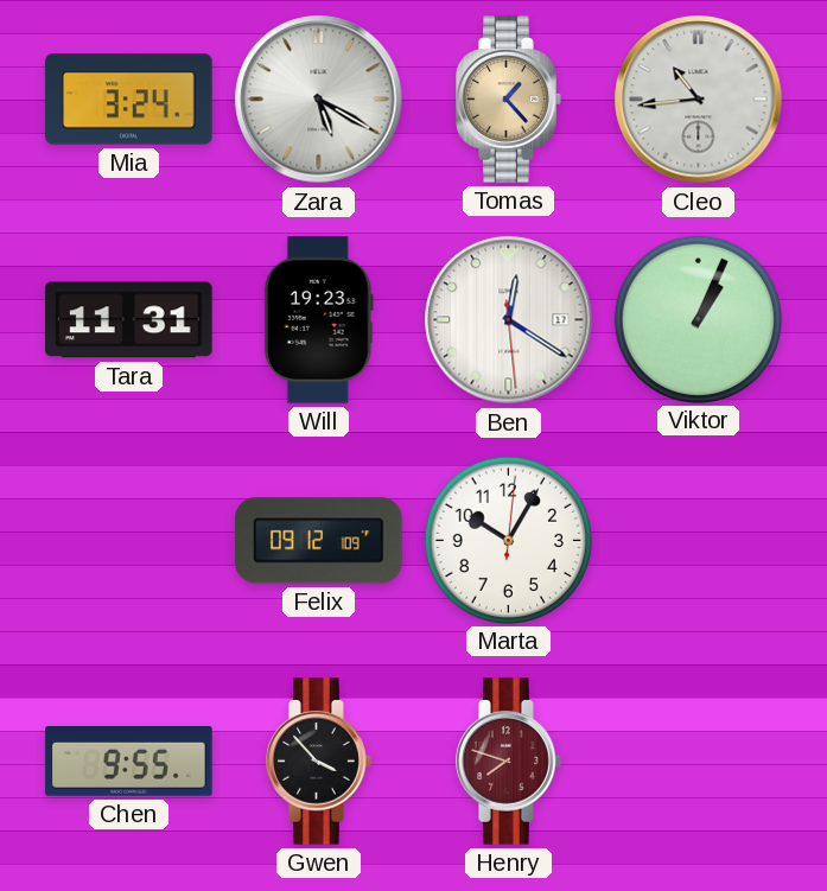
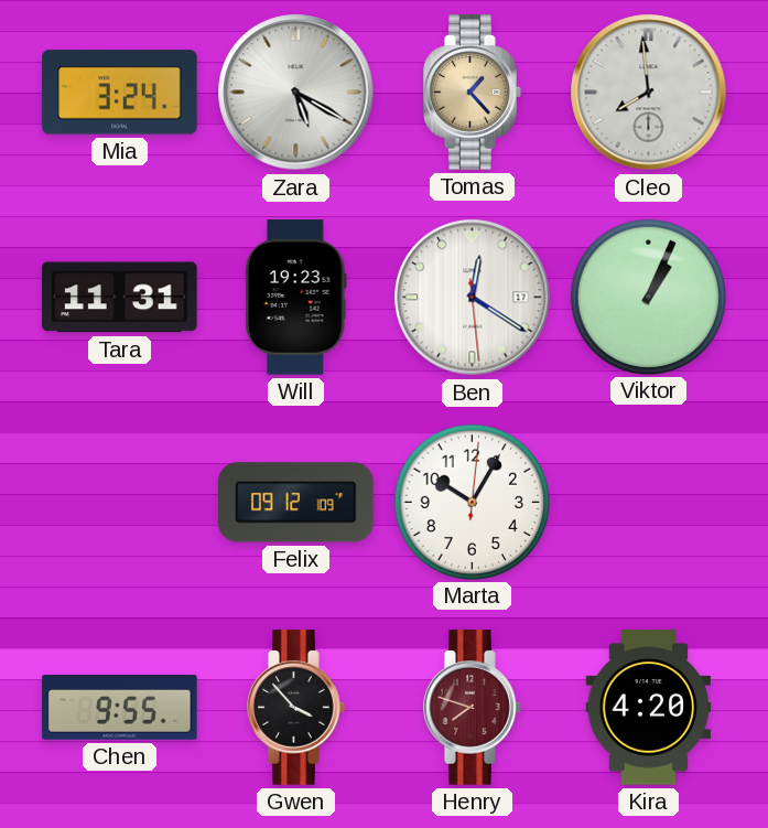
Cleo: 10:44 -> 7:59
Kira: none -> 4:20
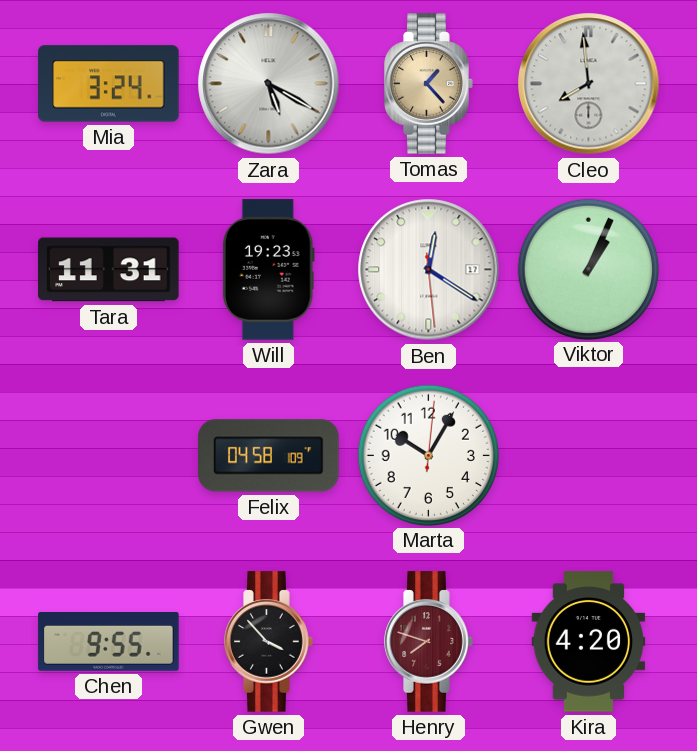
Felix: 09:12 -> 04:58
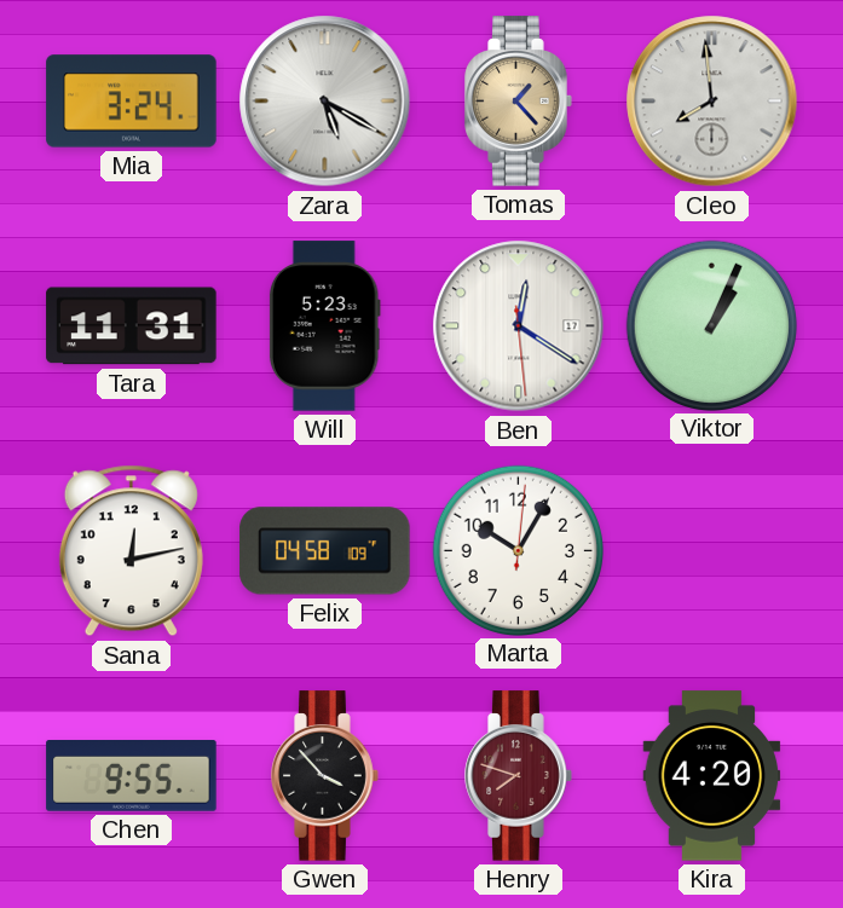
Will: 19:23 -> 5:23
Sana: none -> 12:13
